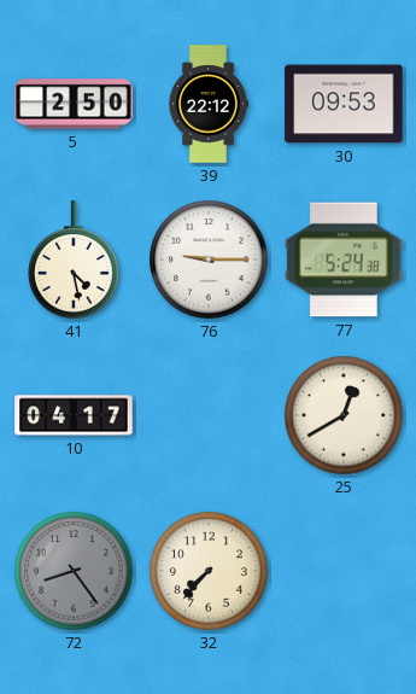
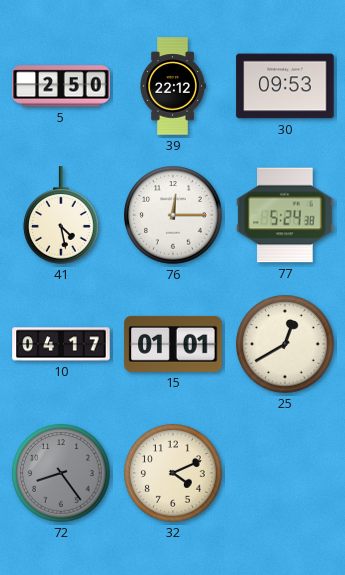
76: 9:15 -> 12:15
15: none -> 01:01
32: 7:37 -> 4:11
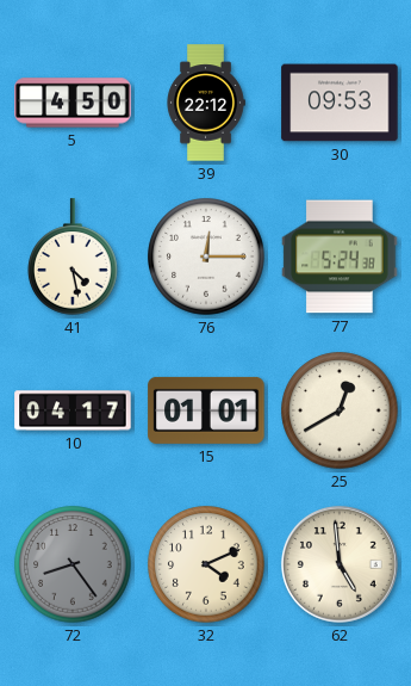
5: 2:50 -> 4:50
62: none -> 4:59
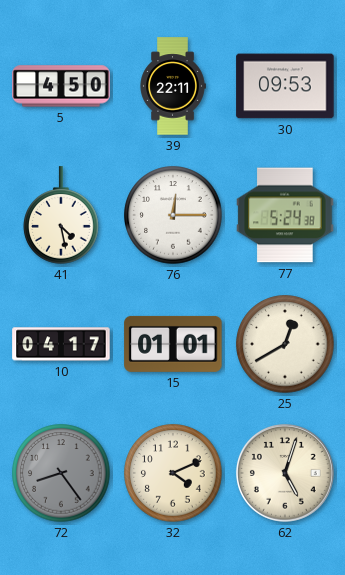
39: 22:12 -> 22:11
62: 4:59 -> 5:03
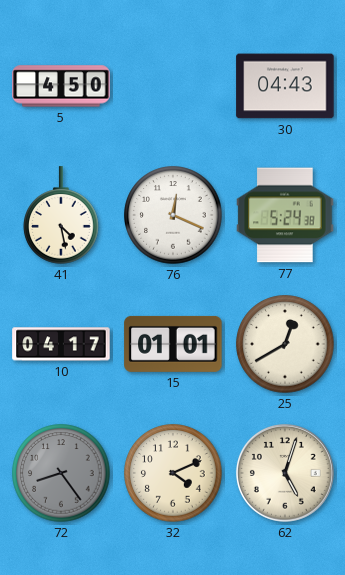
39: 22:11 -> none
30: 09:53 -> 04:43
76: 12:15 -> 12:19
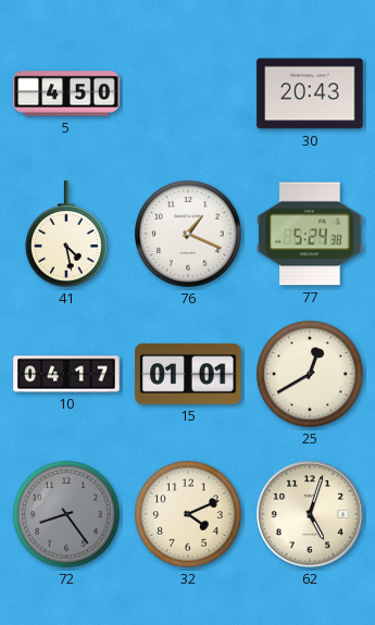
30: 04:43 -> 20:43
76: 12:19 -> 1:19
